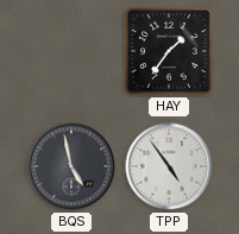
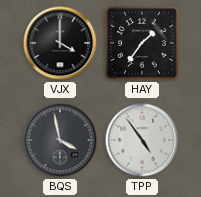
VJX: none -> 4:00
BQS: 4:58 -> 3:58
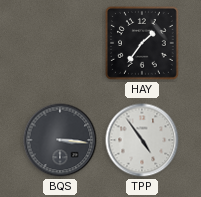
VJX: 4:00 -> none
BQS: 3:58 -> 3:16
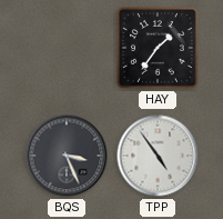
BQS: 3:16 -> 3:26
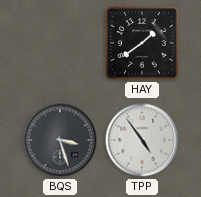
HAY: 1:36 -> 1:39
BQS: 3:26 -> 3:27
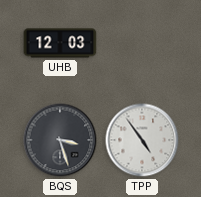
UHB: none -> 12:03
HAY: 1:39 -> none
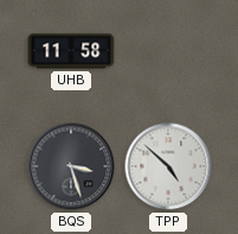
UHB: 12:03 -> 11:58
TPP: 4:54 -> 4:52
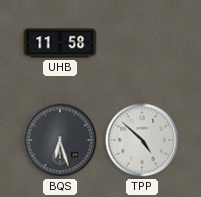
BQS: 3:27 -> 6:27
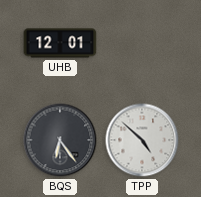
UHB: 11:58 -> 12:01
BQS: 6:27 -> 6:24
